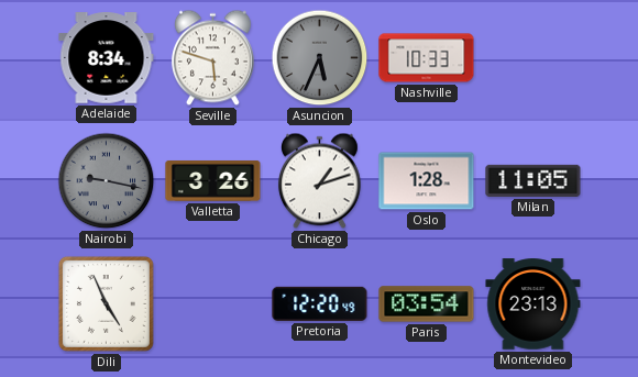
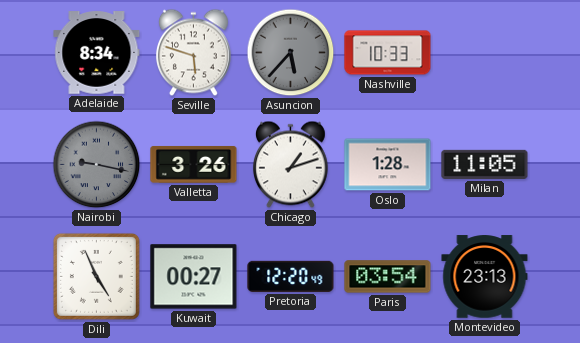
Asuncion: 5:34 -> 5:37
Kuwait: none -> 00:27
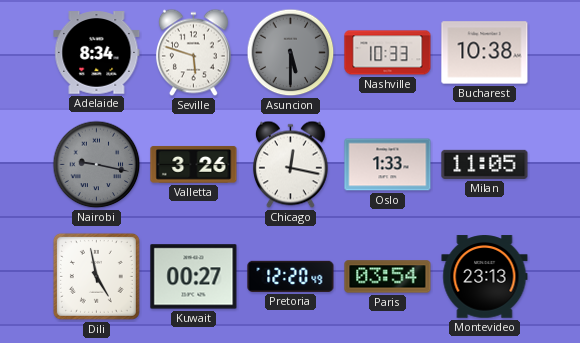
Asuncion: 5:37 -> 5:30
Bucharest: none -> 10:38
Chicago: 1:12 -> 12:17
Oslo: 1:28 -> 1:33
Dili: 4:56 -> 4:58
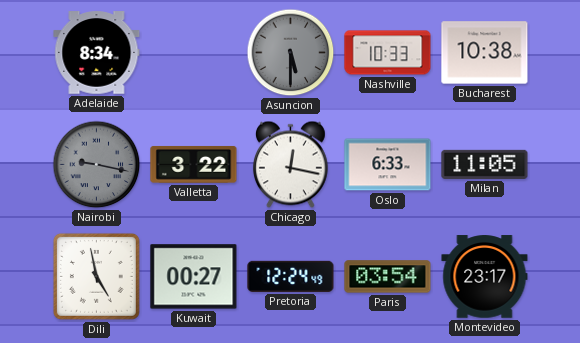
Seville: 5:48 -> none
Valletta: 3:26 -> 3:22
Oslo: 1:33 -> 6:33
Pretoria: 12:20 -> 12:24
Montevideo: 23:13 -> 23:17
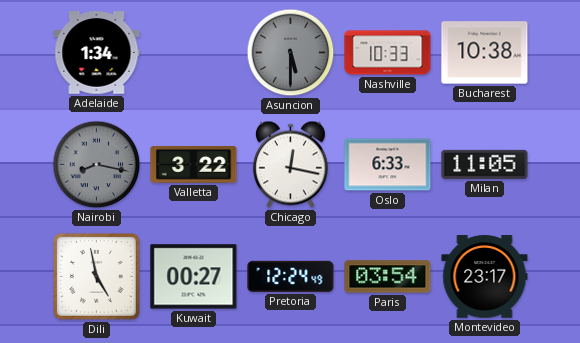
Adelaide: 8:34 -> 1:34
Nairobi: 9:17 -> 8:17
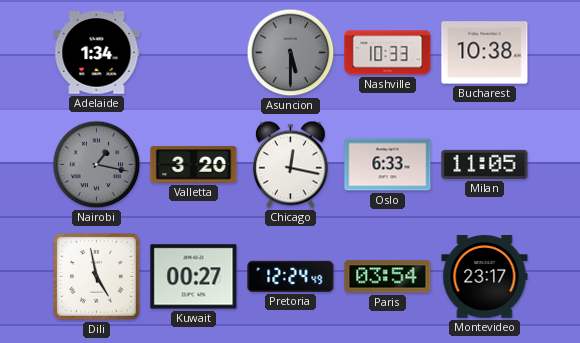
Nairobi: 8:17 -> 1:17
Valletta: 3:22 -> 3:20
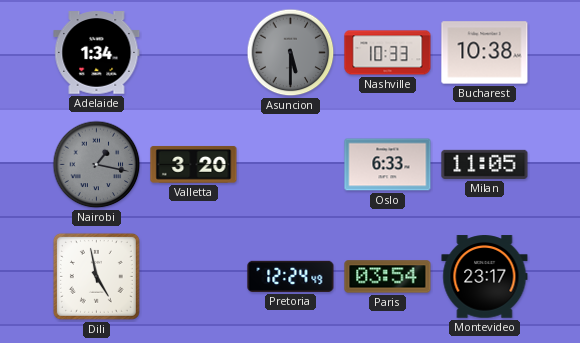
Chicago: 12:17 -> none
Kuwait: 00:27 -> none
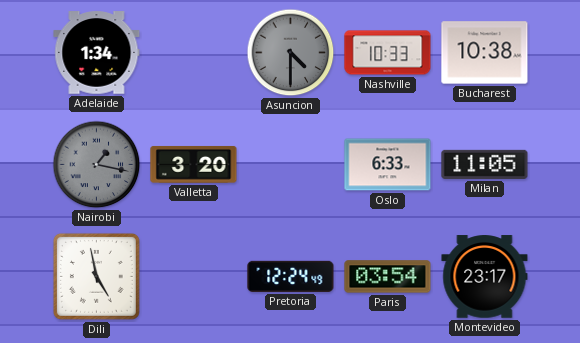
Asuncion: 5:30 -> 4:30
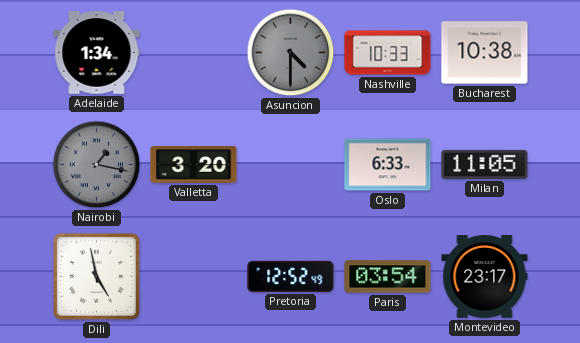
Pretoria: 12:24 -> 12:52
